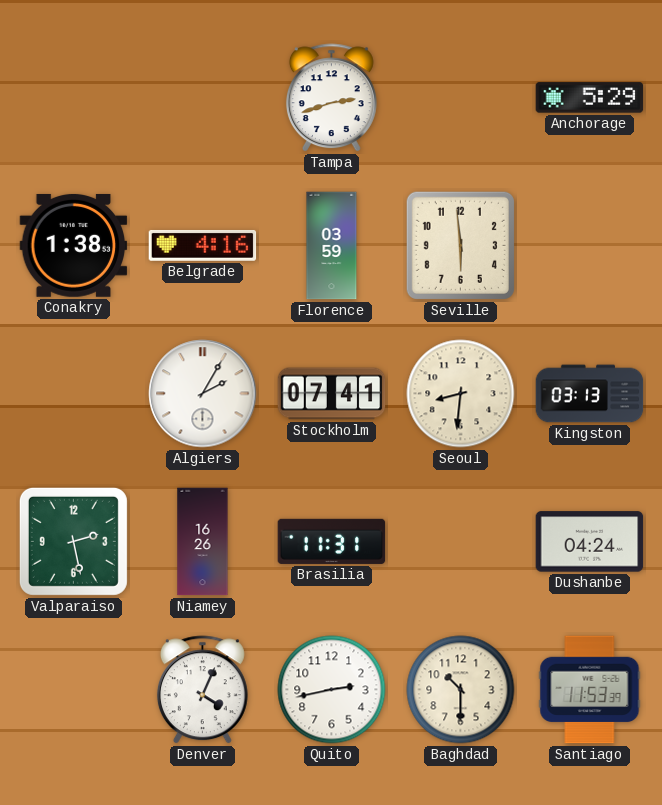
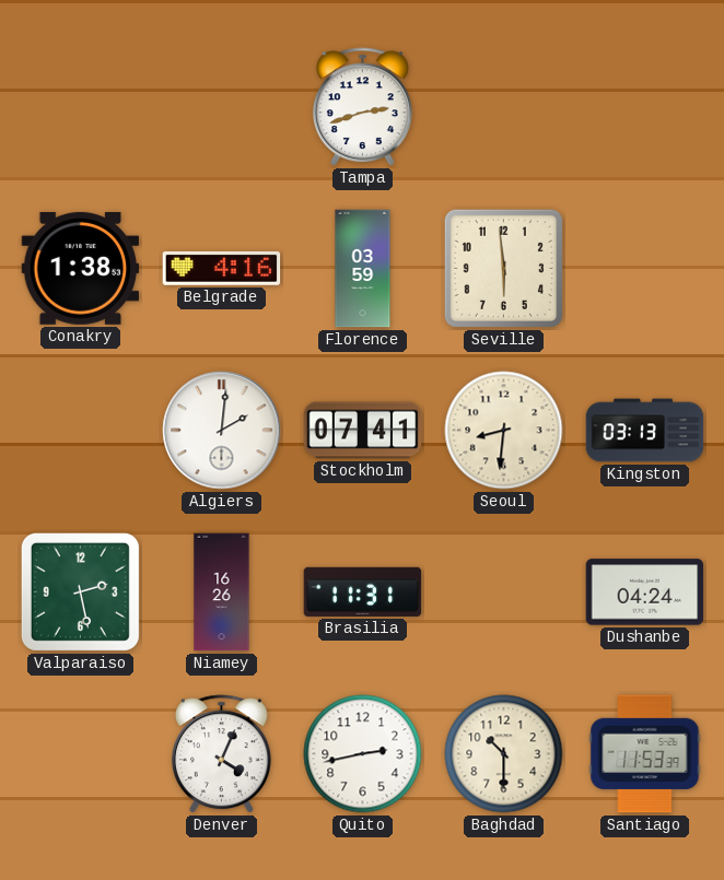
Anchorage: 5:29 -> none
Algiers: 2:05 -> 2:01
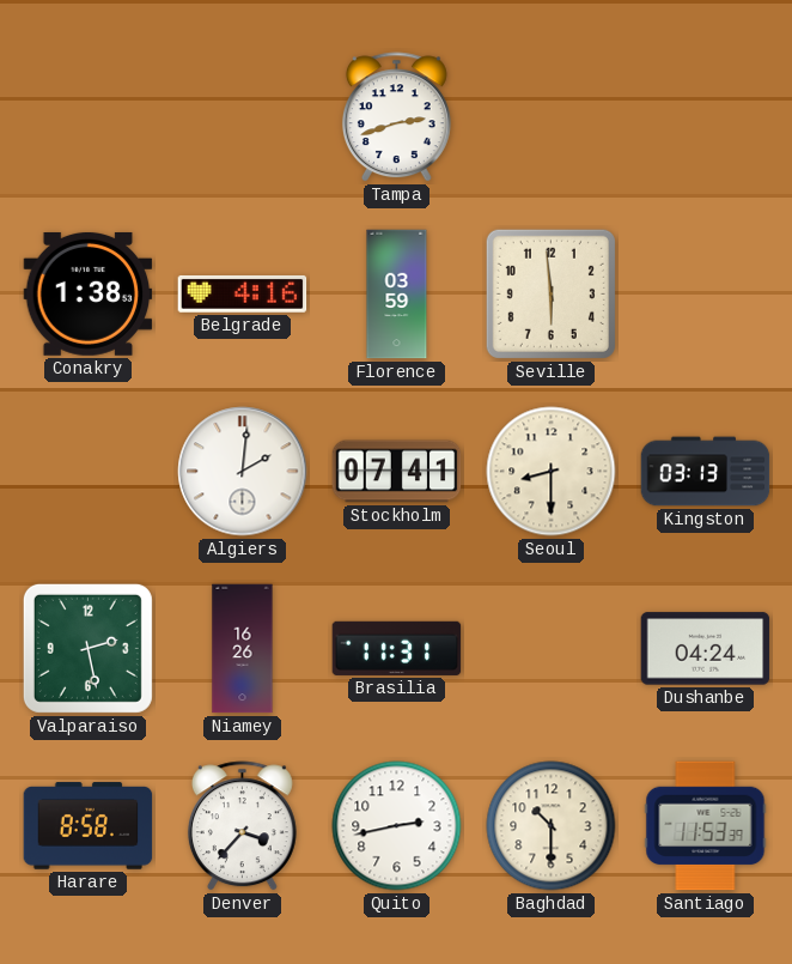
Seoul: 8:31 -> 8:30
Harare: none -> 8:58
Denver: 4:04 -> 3:37
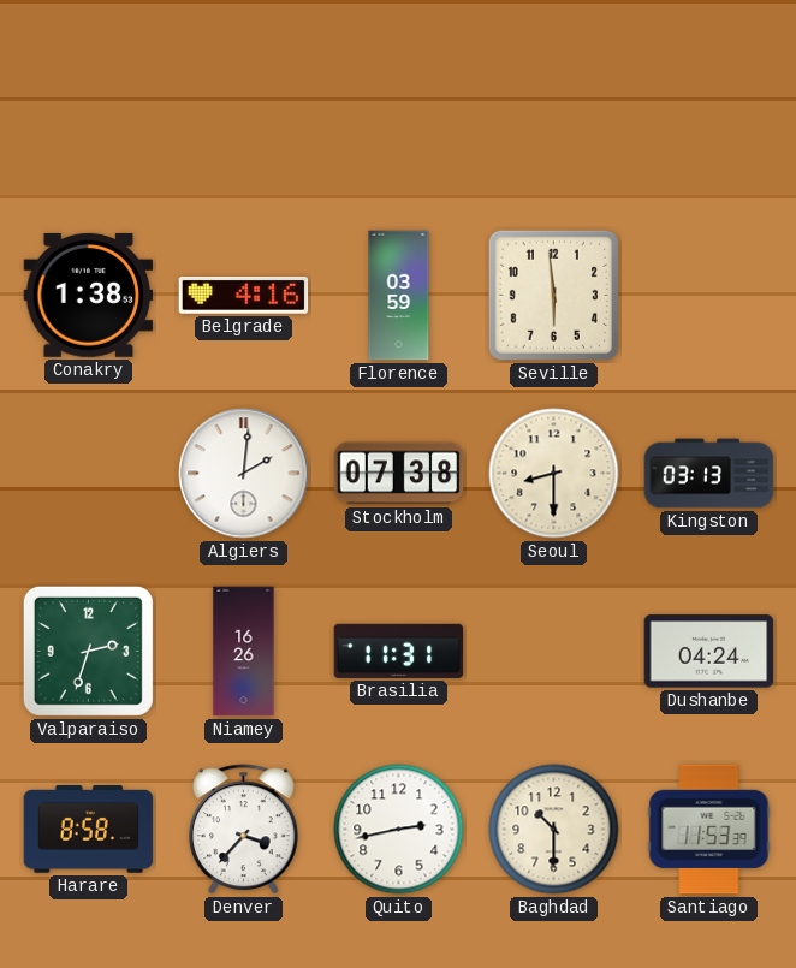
Tampa: 2:42 -> none
Stockholm: 07:41 -> 07:38
Valparaiso: 2:28 -> 2:33
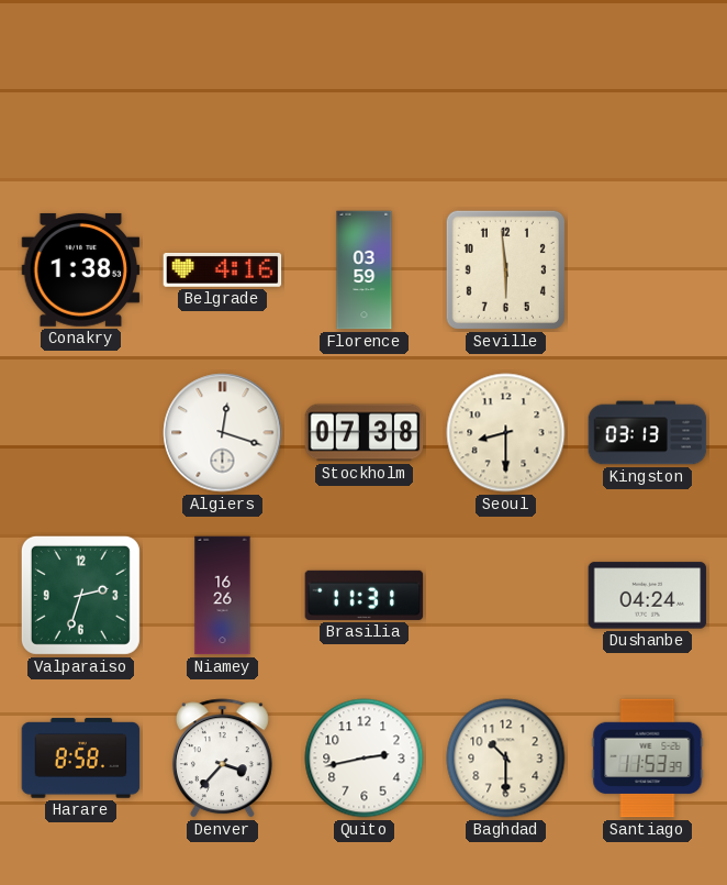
Algiers: 2:01 -> 12:18
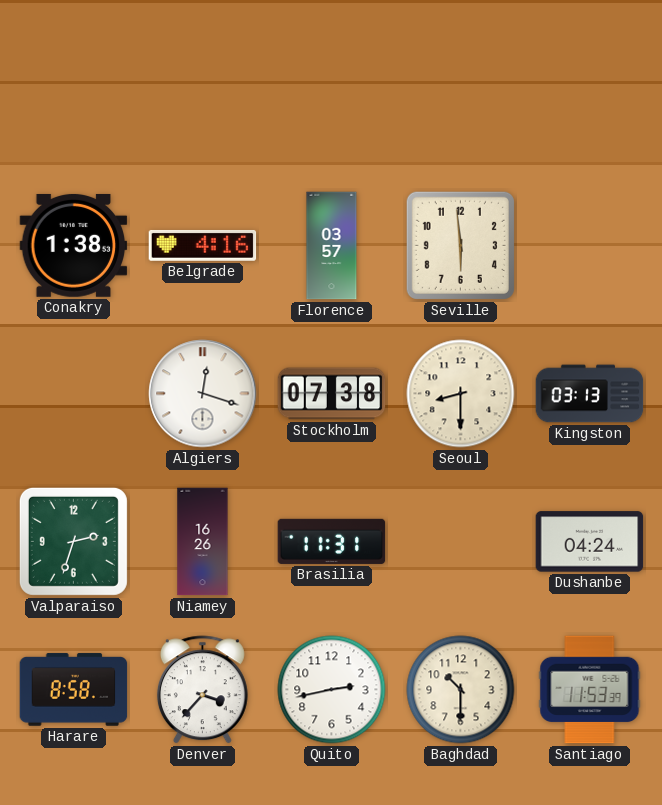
Florence: 03:59 -> 03:57
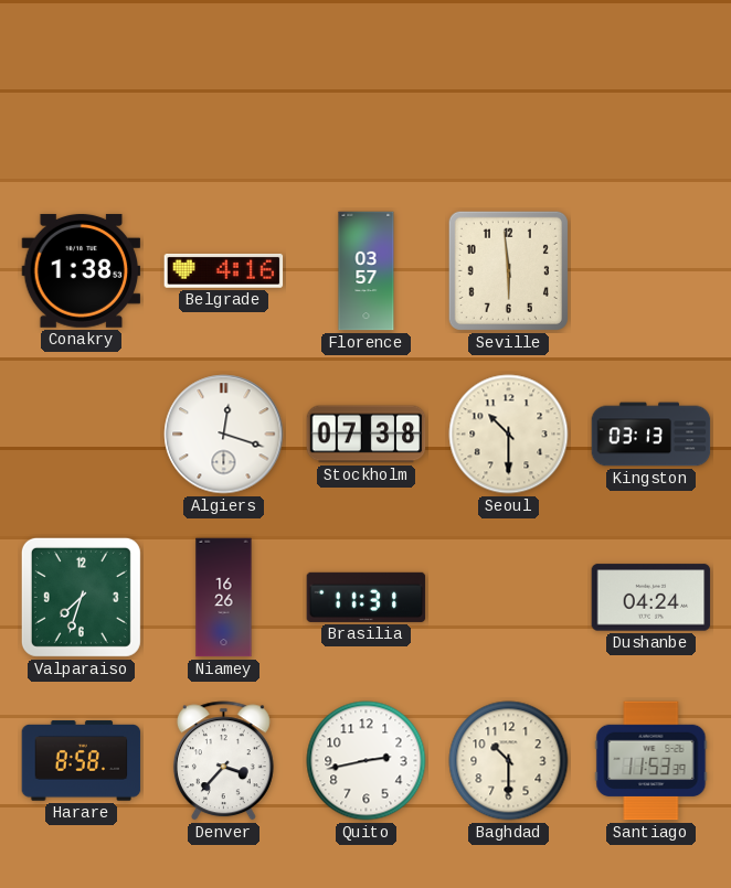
Seoul: 8:30 -> 10:30
Valparaiso: 2:33 -> 7:33
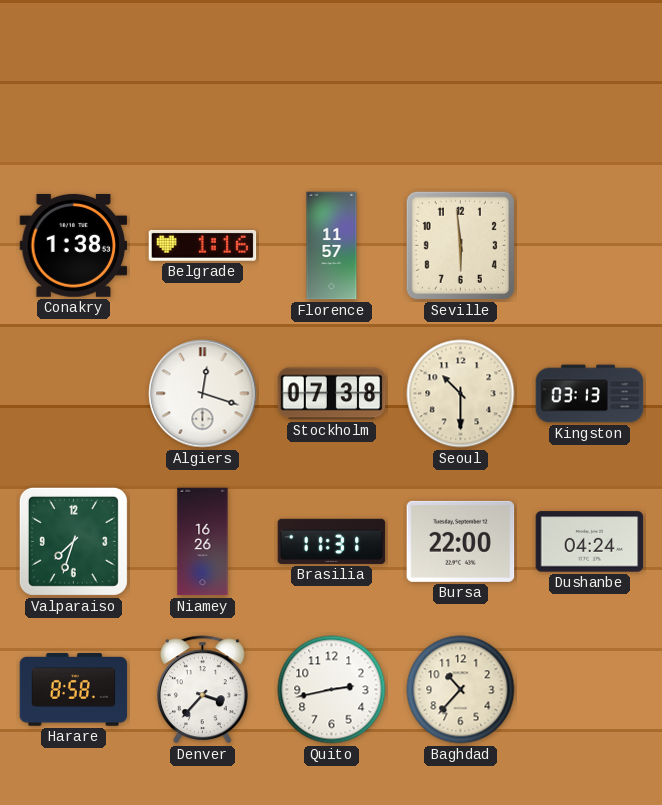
Belgrade: 4:16 -> 1:16
Florence: 03:57 -> 11:57
Bursa: none -> 22:00
Baghdad: 10:30 -> 10:37
Santiago: 11:53 -> none
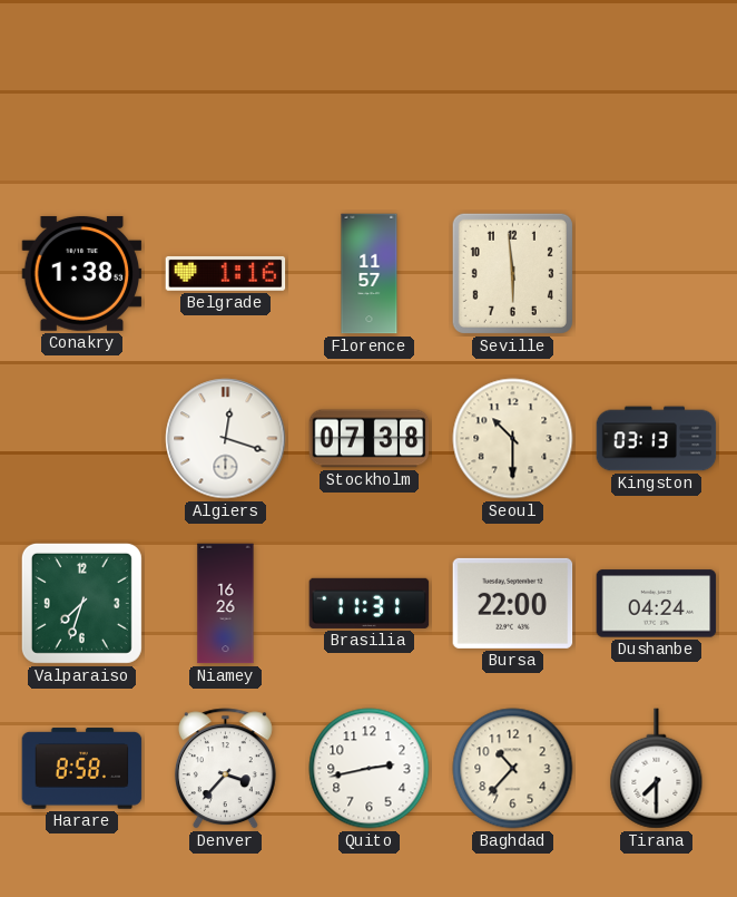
Tirana: none -> 7:30
